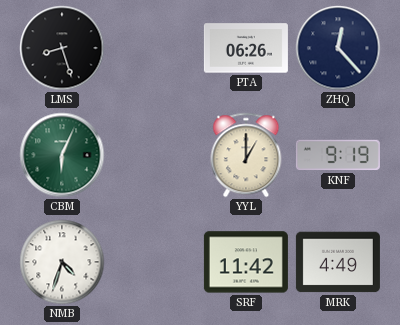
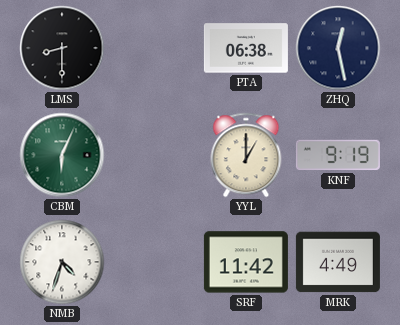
LMS: 8:27 -> 8:30
PTA: 06:26 -> 06:38
ZHQ: 12:23 -> 12:28
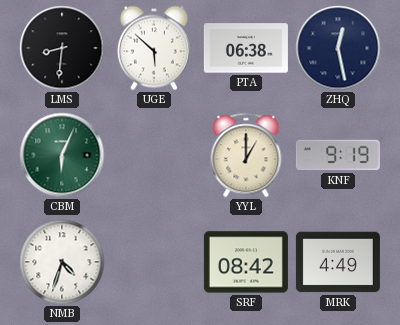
LMS: 8:30 -> 8:31
UGE: none -> 5:52
SRF: 11:42 -> 08:42
